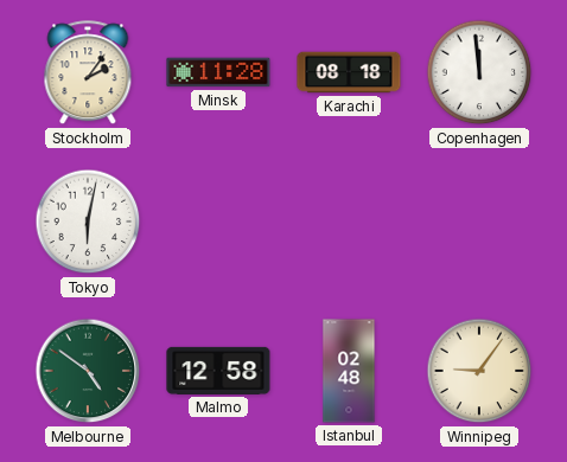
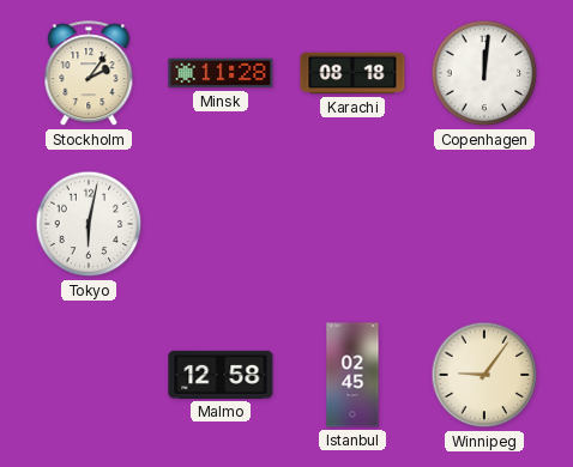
Copenhagen: 11:59 -> 12:01
Melbourne: 4:51 -> none
Istanbul: 02:48 -> 02:45
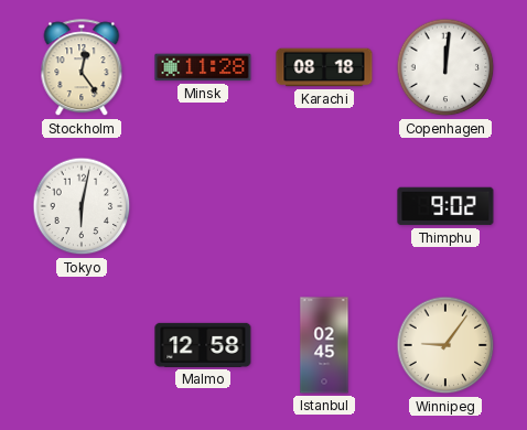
Stockholm: 2:06 -> 12:24
Thimphu: none -> 9:02
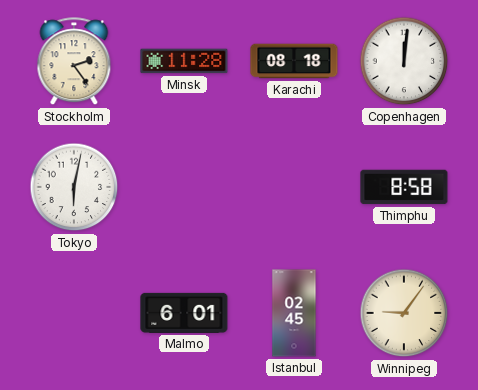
Stockholm: 12:24 -> 2:24
Thimphu: 9:02 -> 8:58
Malmo: 12:58 -> 6:01
